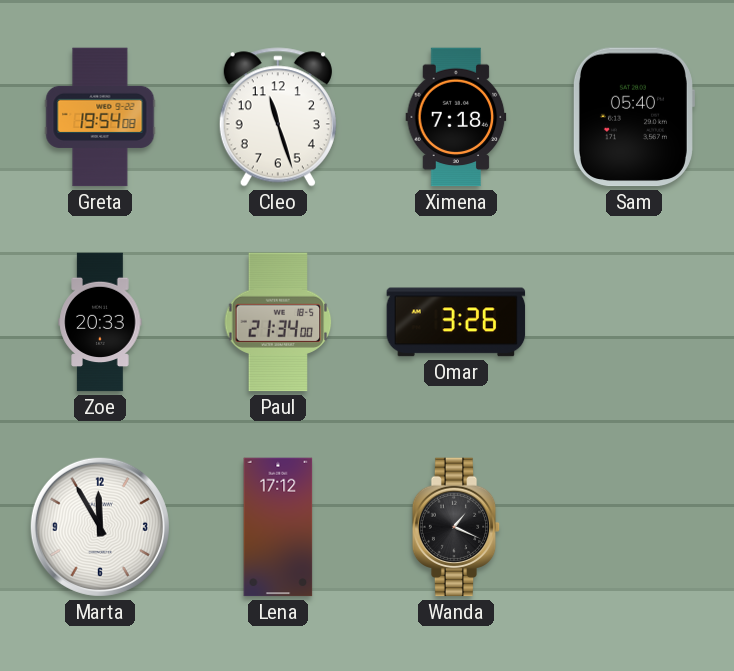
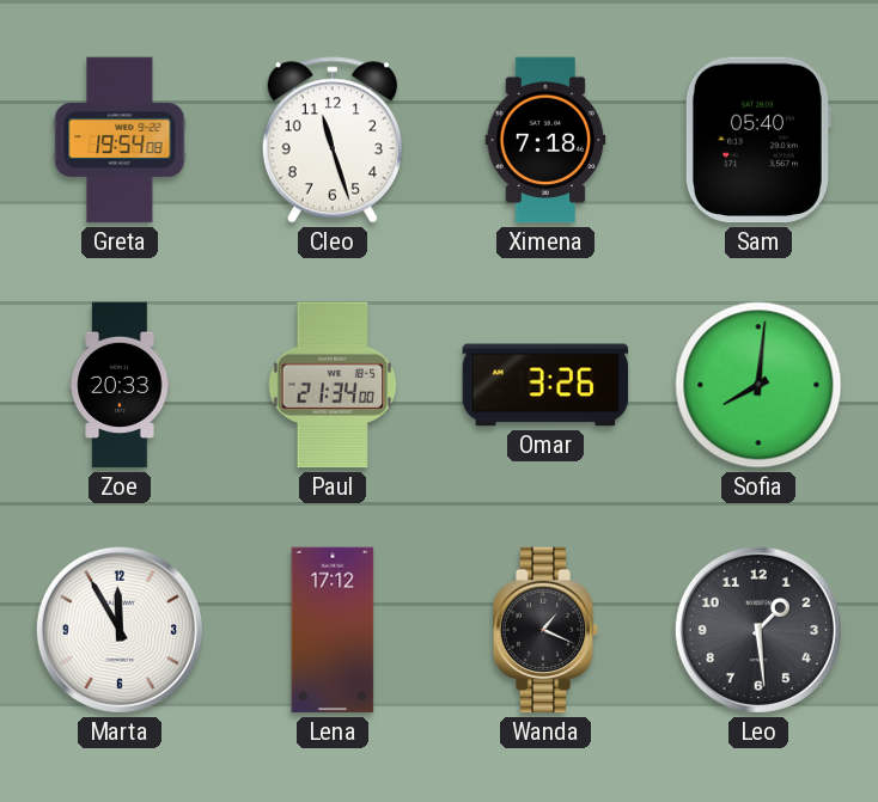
Sofia: none -> 8:01
Leo: none -> 1:29
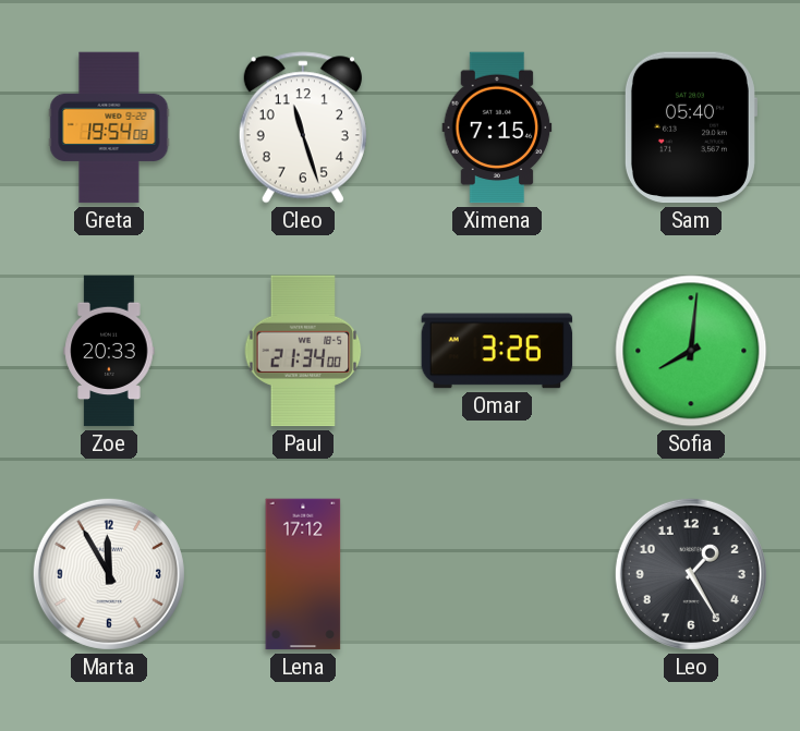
Ximena: 7:18 -> 7:15
Wanda: 1:19 -> none
Leo: 1:29 -> 1:25
